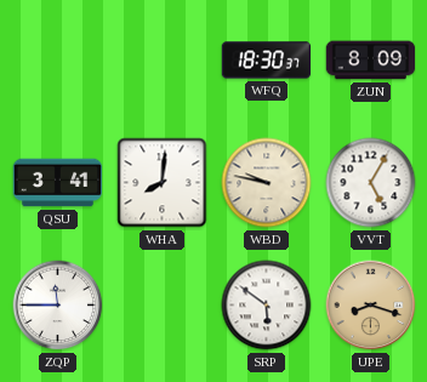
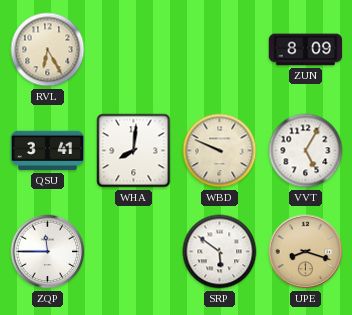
RVL: none -> 6:25
WFQ: 18:30 -> none
WBD: 9:47 -> 9:49
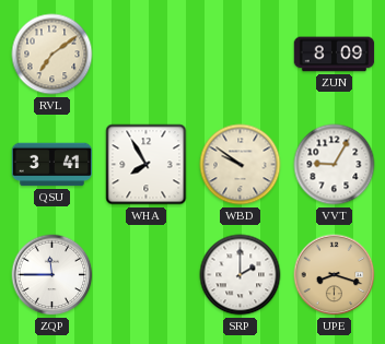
RVL: 6:25 -> 7:09
WHA: 8:01 -> 7:55
WBD: 9:49 -> 9:51
VVT: 5:05 -> 9:05
SRP: 5:51 -> 2:00
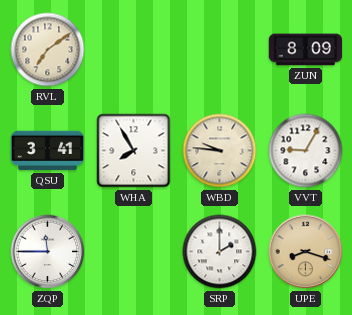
WBD: 9:51 -> 9:46
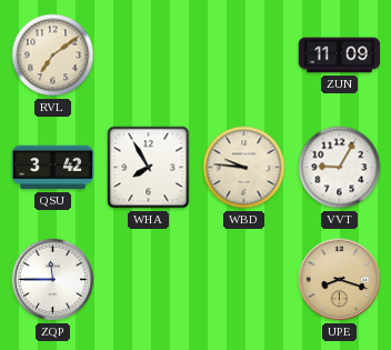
ZUN: 8:09 -> 11:09
QSU: 3:41 -> 3:42
SRP: 2:00 -> none
